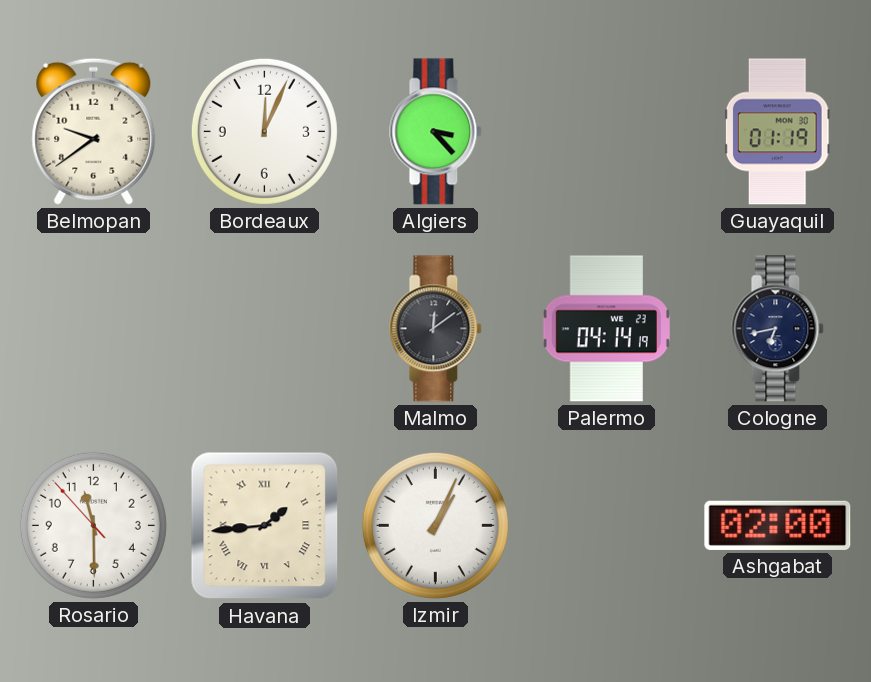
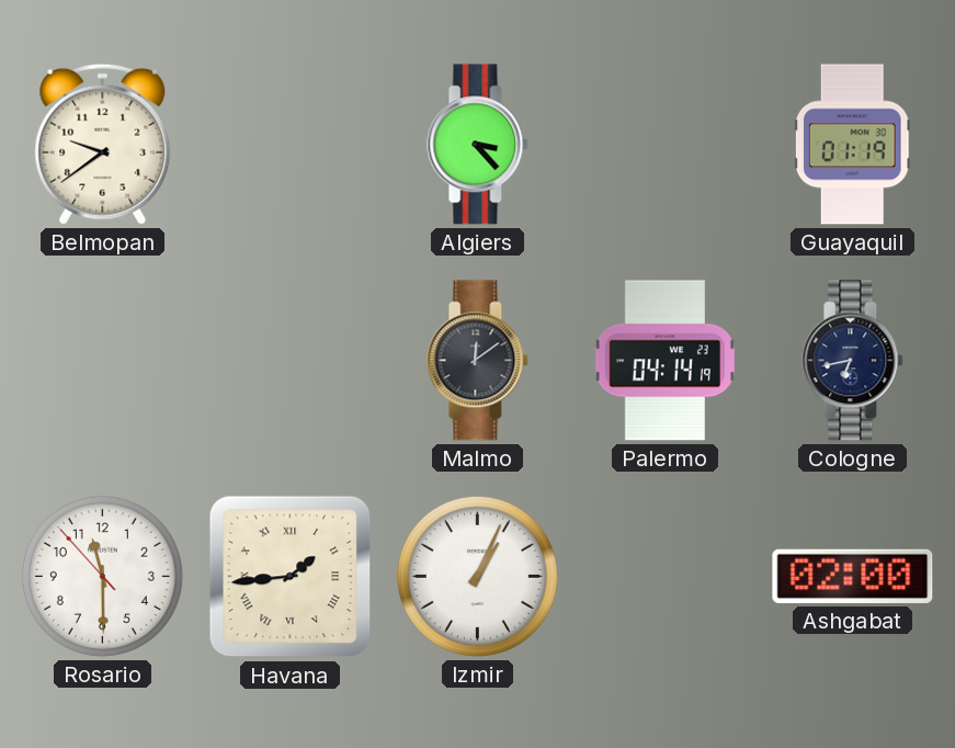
Bordeaux: 12:04 -> none
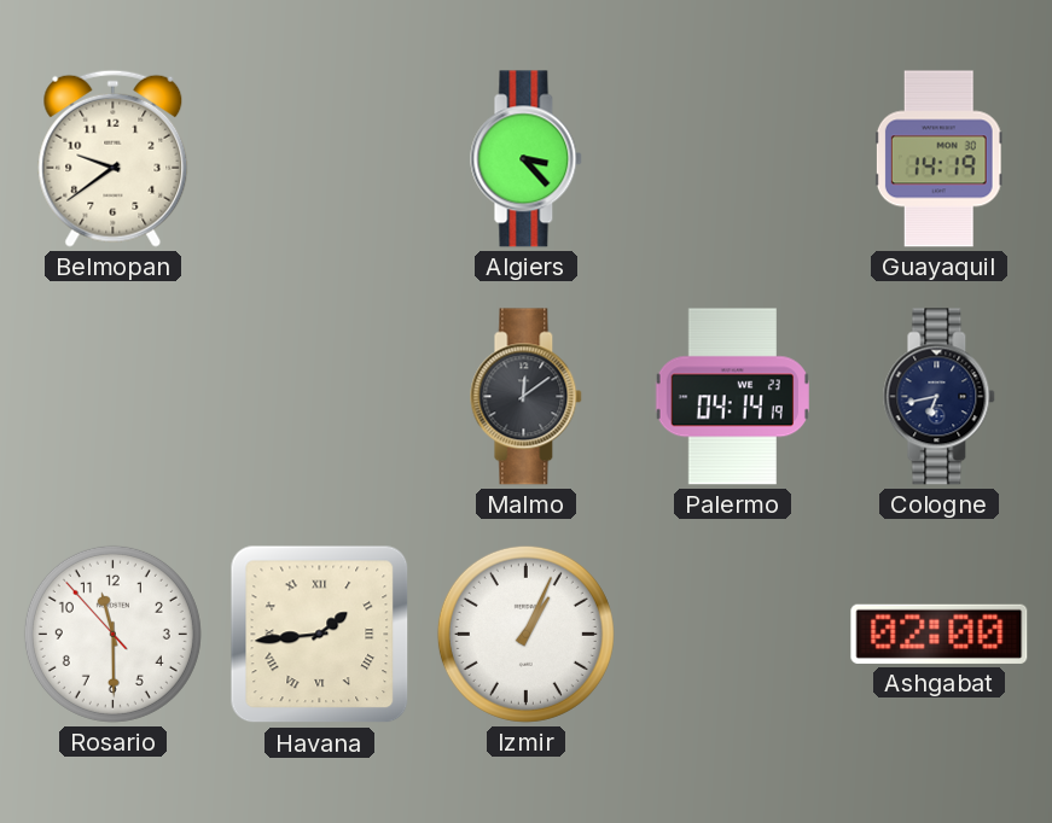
Guayaquil: 01:19 -> 14:19
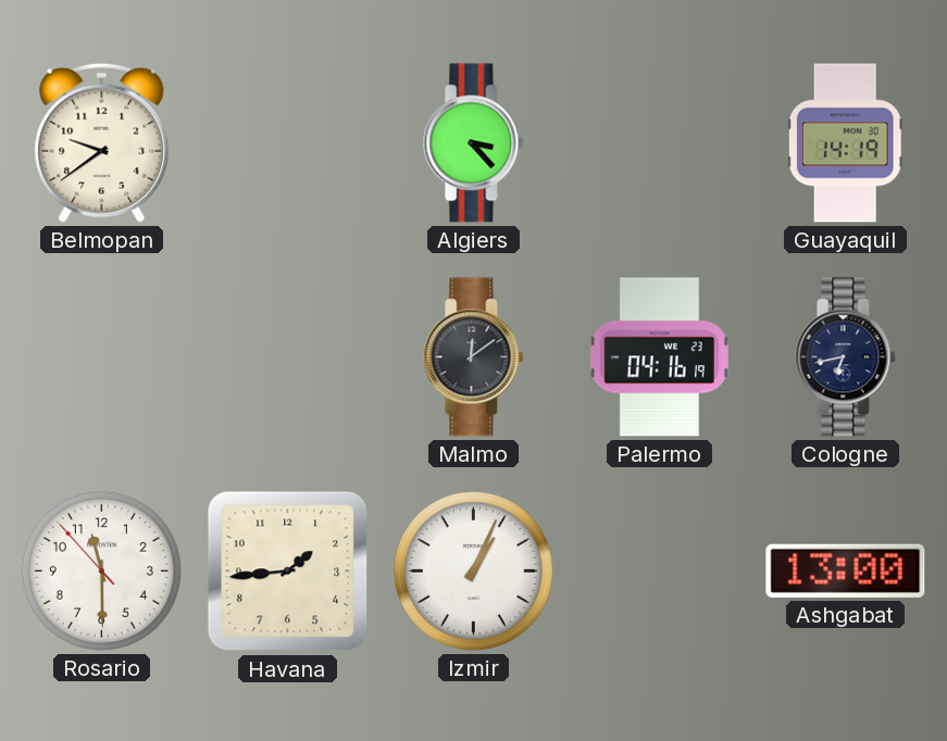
Palermo: 04:14 -> 04:16
Havana numerals: Roman -> Arabic
Ashgabat: 02:00 -> 13:00
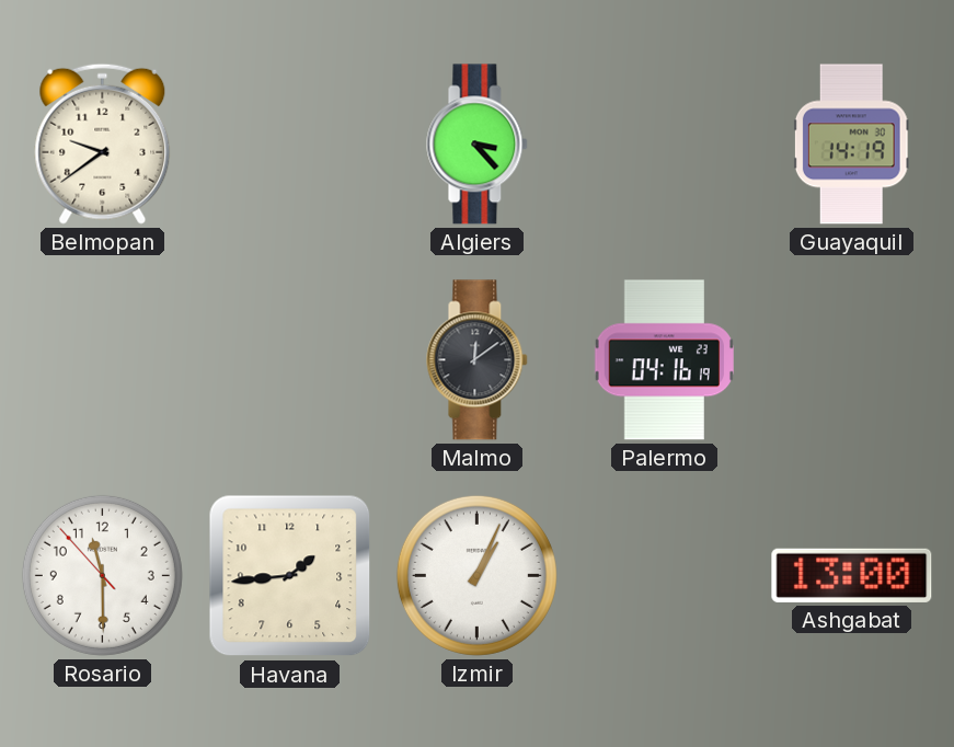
Cologne: 6:43 -> none
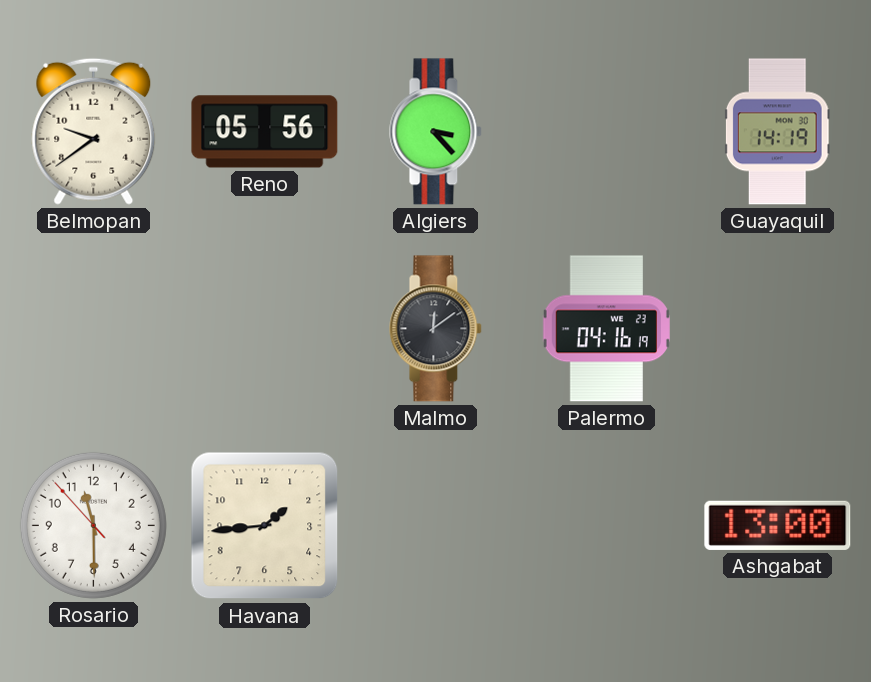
Reno: none -> 05:56
Izmir: 1:04 -> none
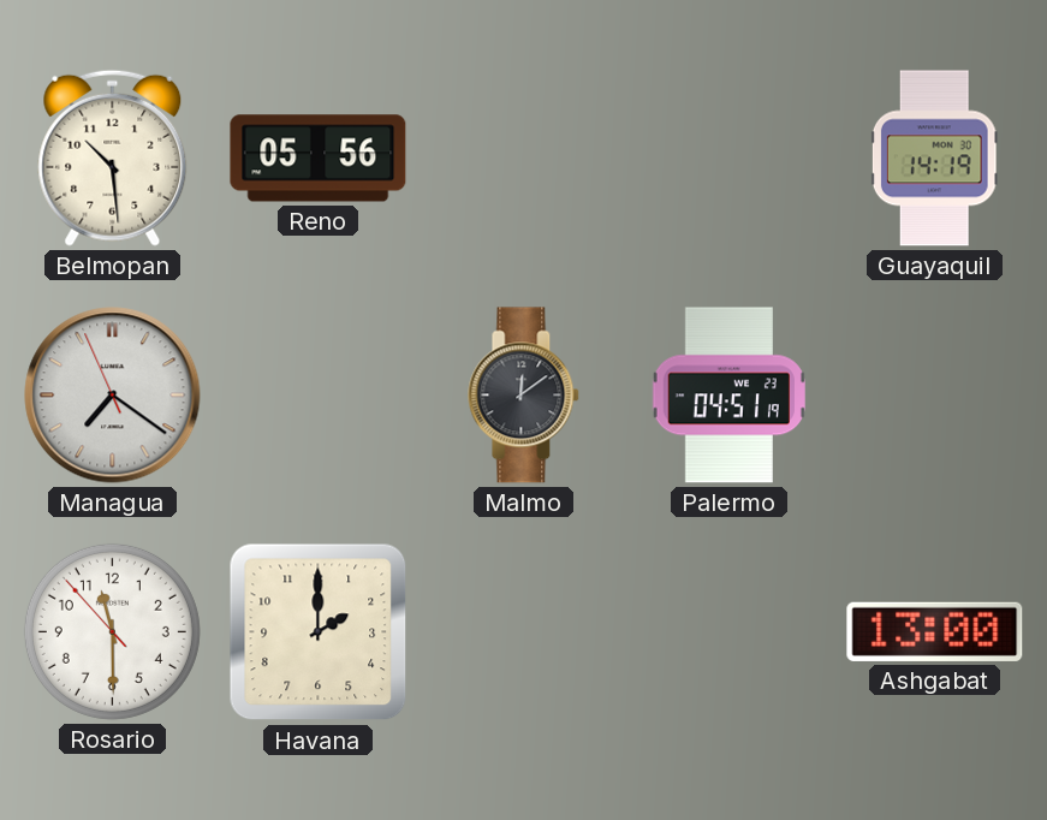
Belmopan: 9:39 -> 10:29
Algiers: 3:23 -> none
Managua: none -> 7:20
Palermo: 04:16 -> 04:51
Havana: 1:44 -> 2:00
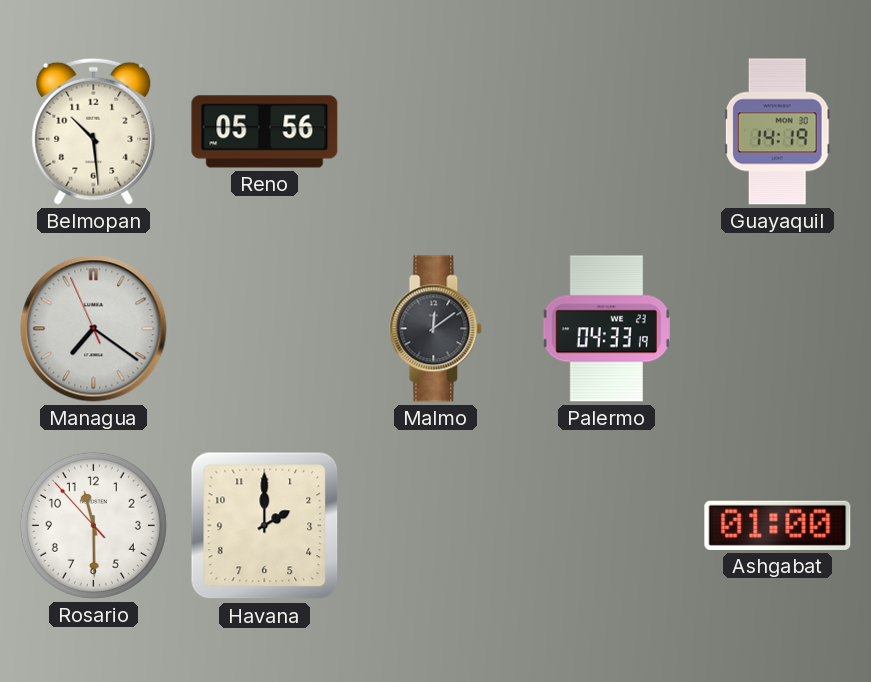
Palermo: 04:51 -> 04:33
Ashgabat: 13:00 -> 01:00
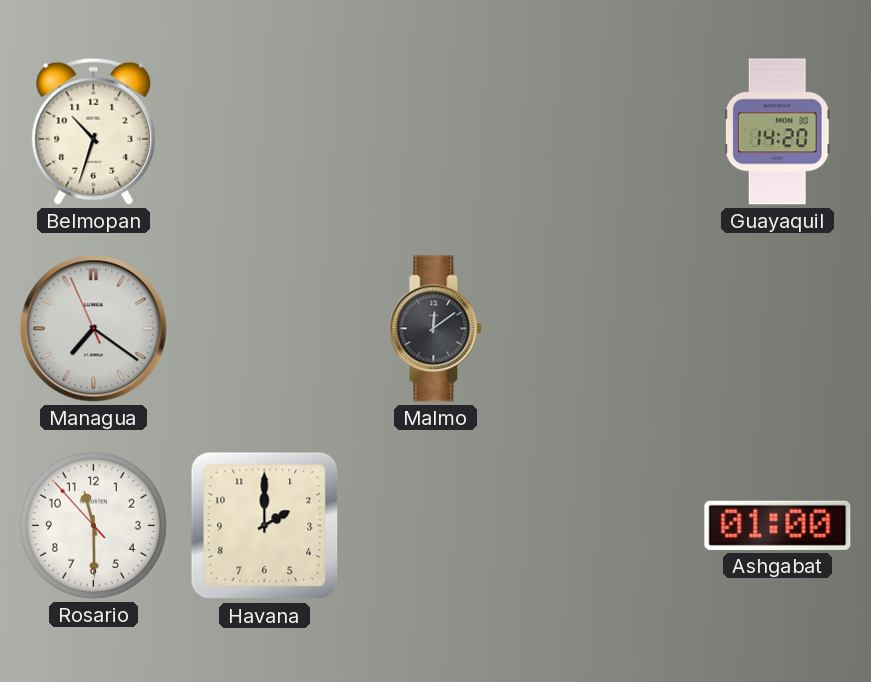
Belmopan: 10:29 -> 10:33
Reno: 05:56 -> none
Guayaquil: 14:19 -> 14:20
Palermo: 04:33 -> none
